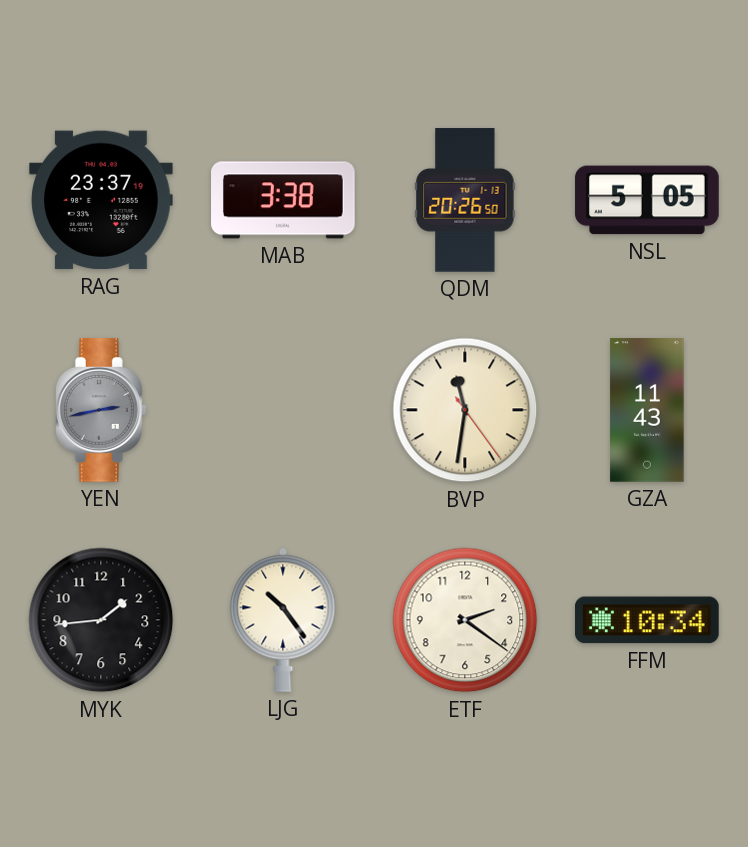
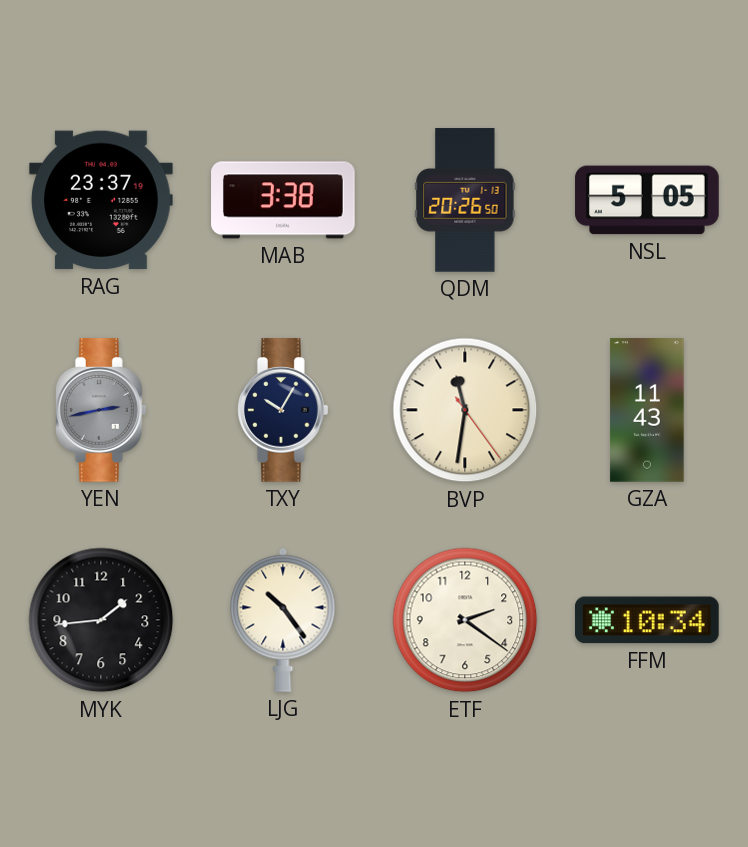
TXY: none -> 10:05
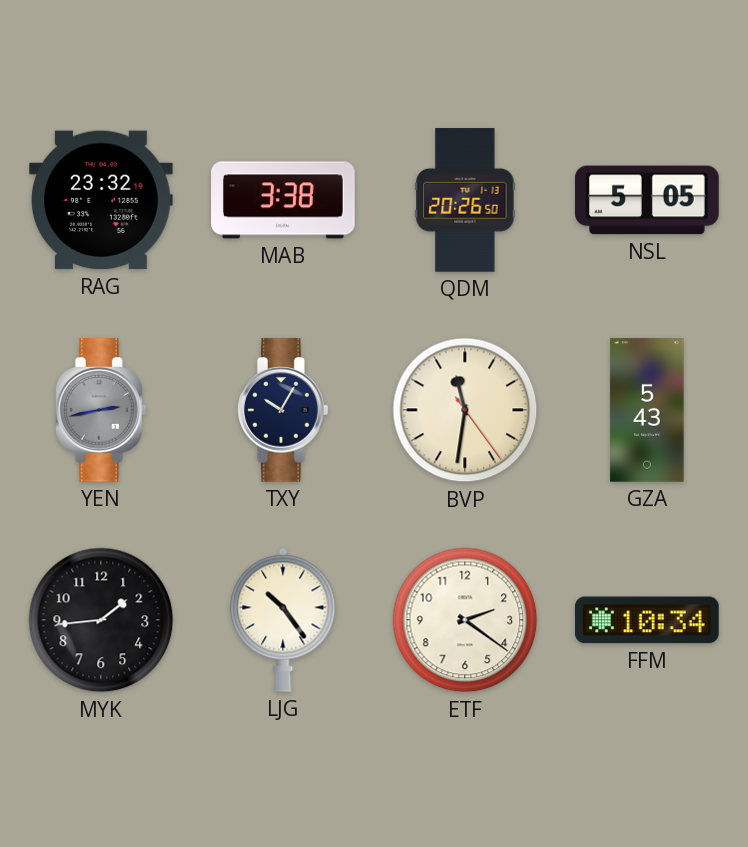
RAG: 23:37 -> 23:32
GZA: 11:43 -> 5:43
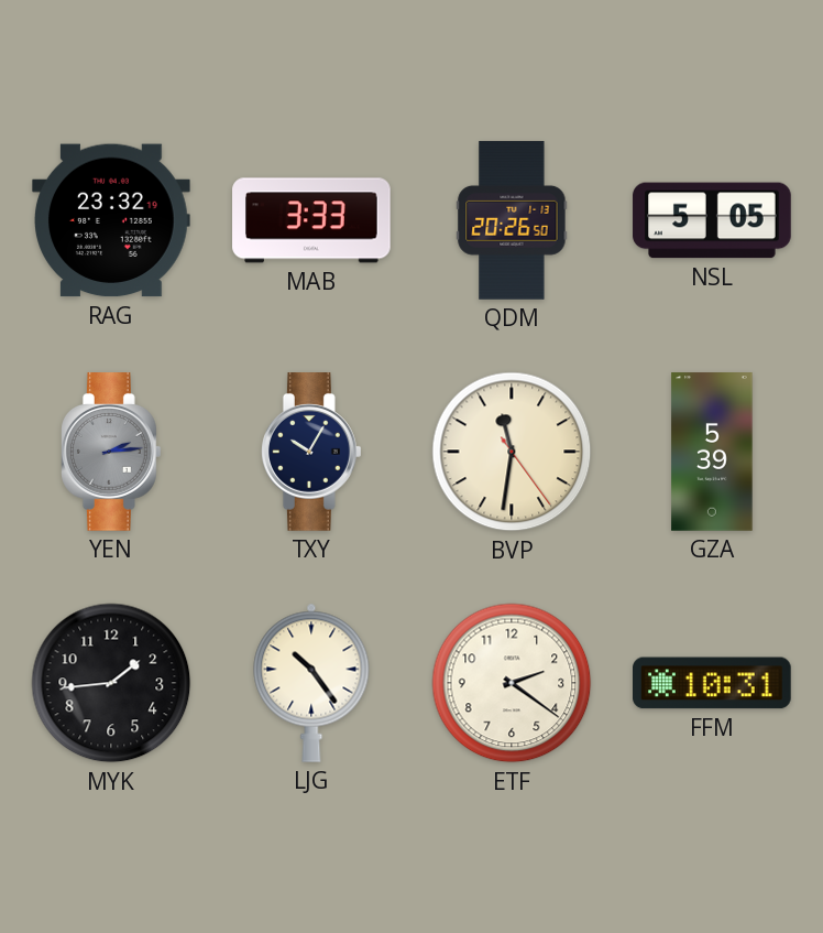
MAB: 3:38 -> 3:33
YEN: 2:43 -> 2:14
GZA: 5:43 -> 5:39
FFM: 10:34 -> 10:31
